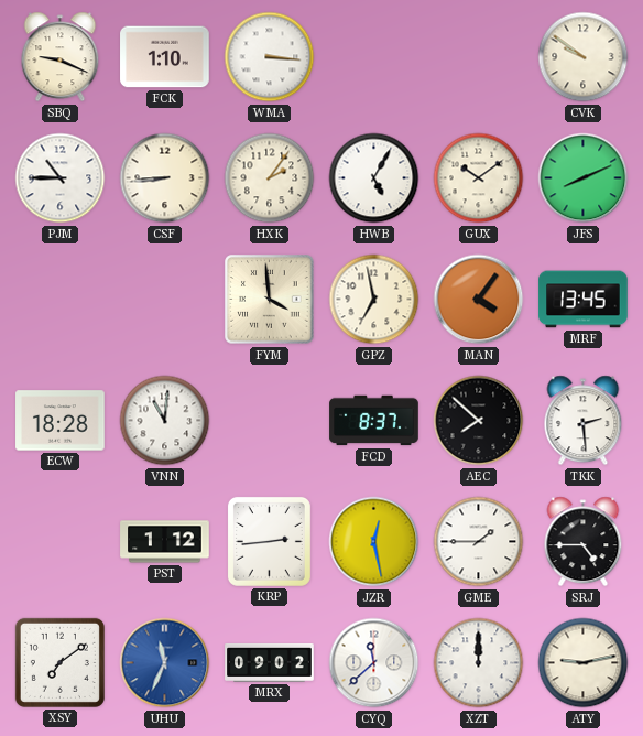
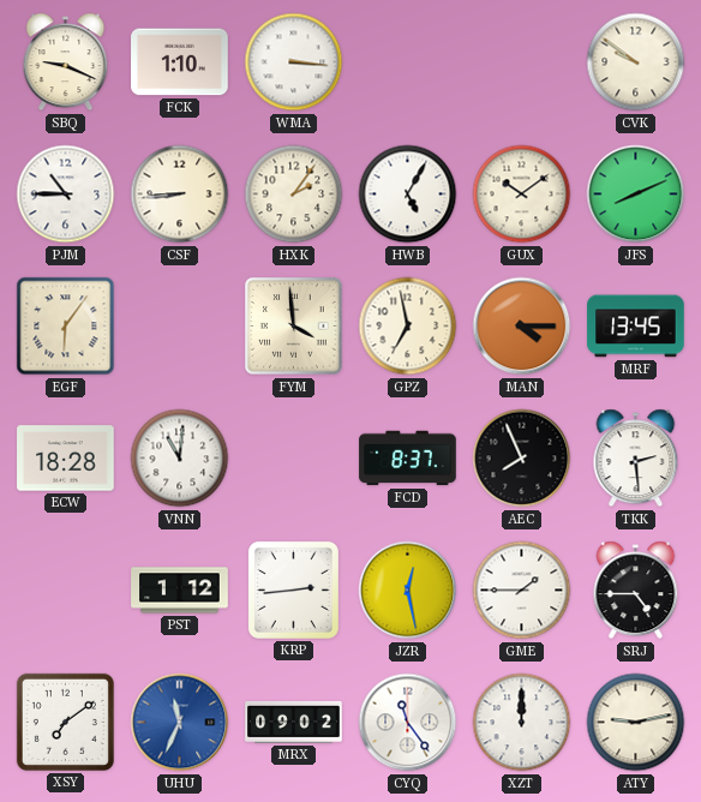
EGF: none -> 6:06
MAN: 4:06 -> 4:15
AEC: 7:52 -> 7:56
CYQ: 11:38 -> 11:24
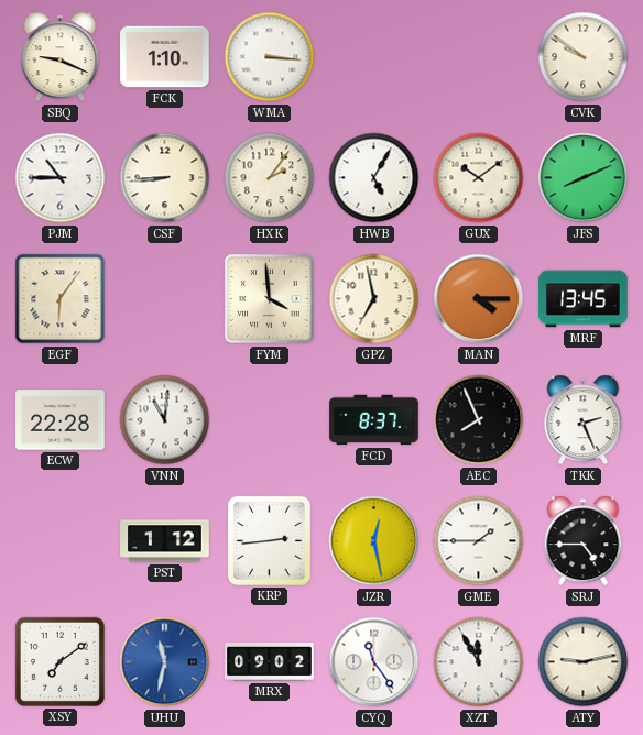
ECW: 18:28 -> 22:28
TKK: 2:29 -> 2:26
UHU: 11:34 -> 11:32
XZT: 12:00 -> 11:55
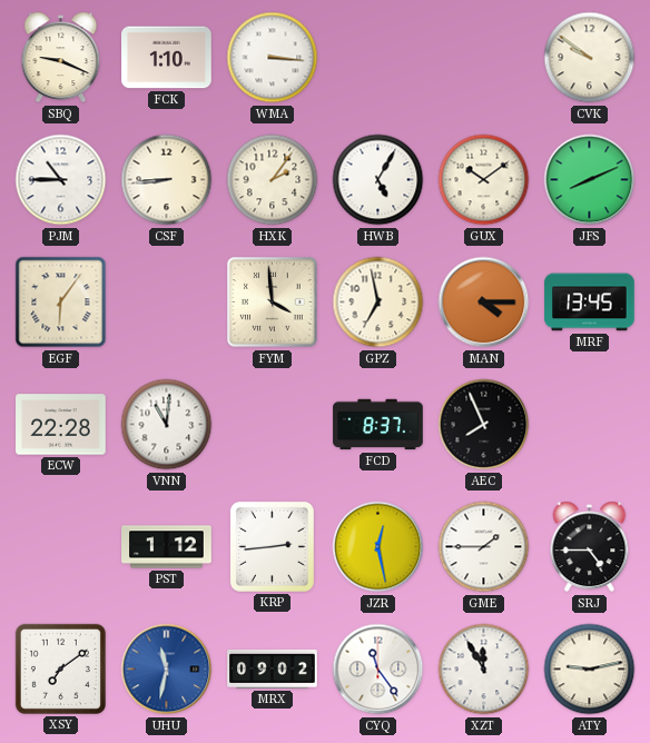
TKK: 2:26 -> none
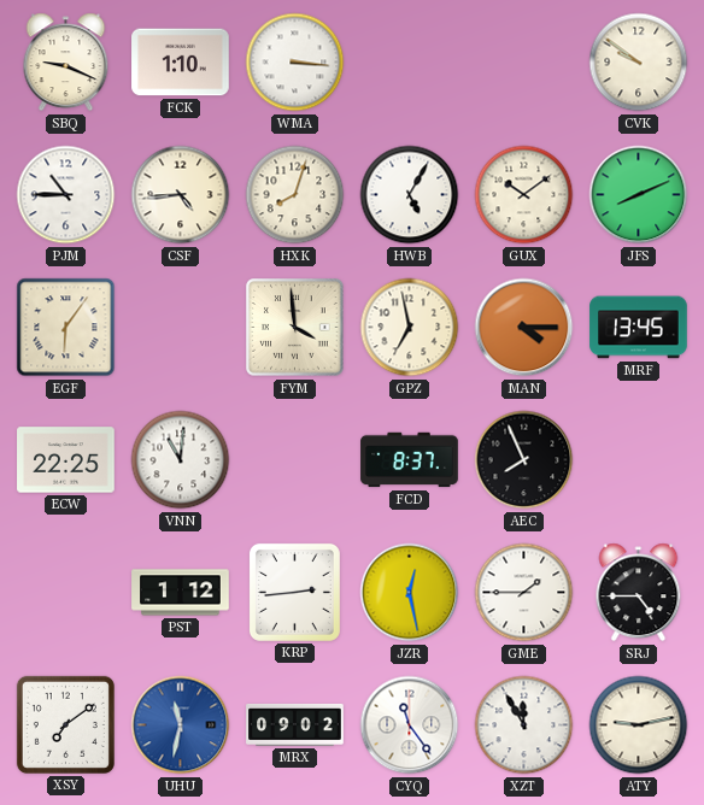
CSF: 8:44 -> 4:44
HXK: 2:06 -> 8:03
ECW: 22:28 -> 22:25
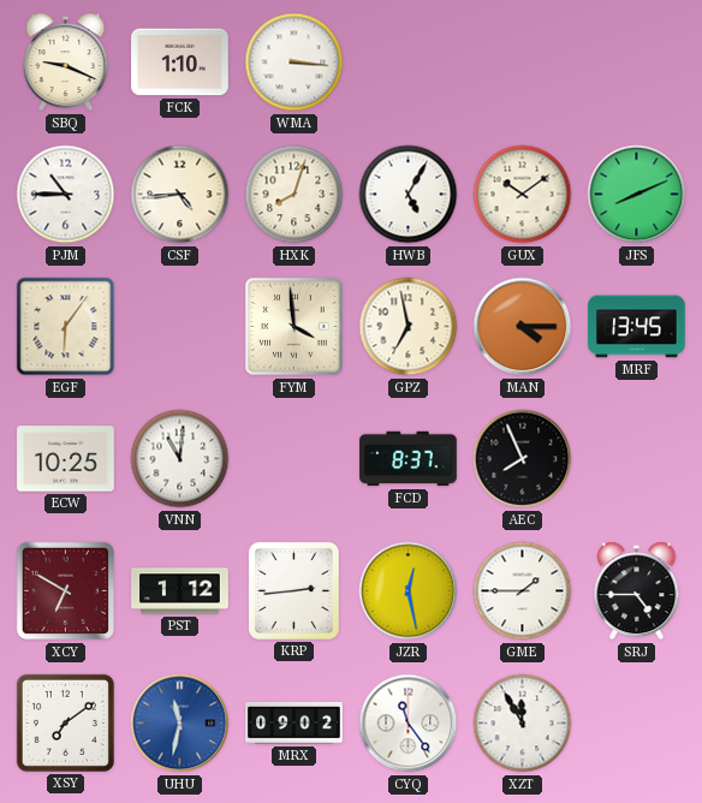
CVK: 9:51 -> none
ECW: 22:25 -> 10:25
XCY: none -> 6:50
ATY: 9:13 -> none
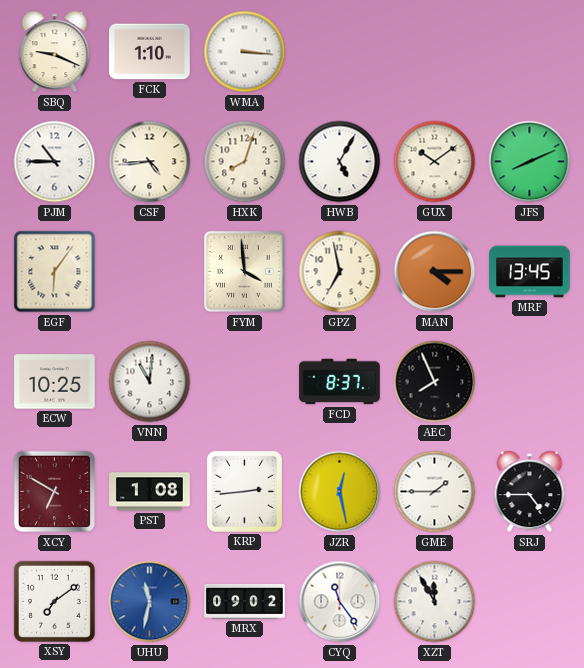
PST: 1:12 -> 1:08
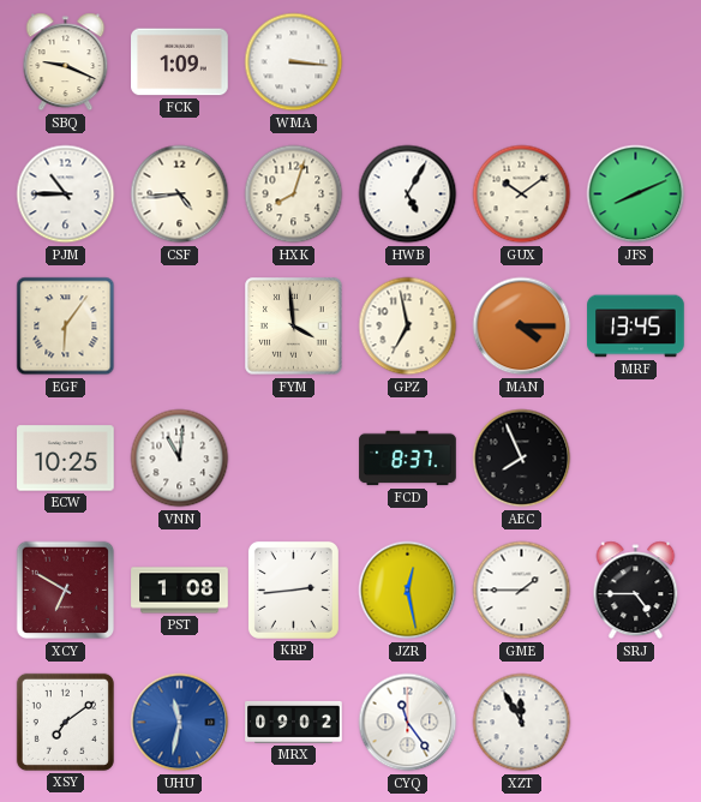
FCK: 1:10 -> 1:09
